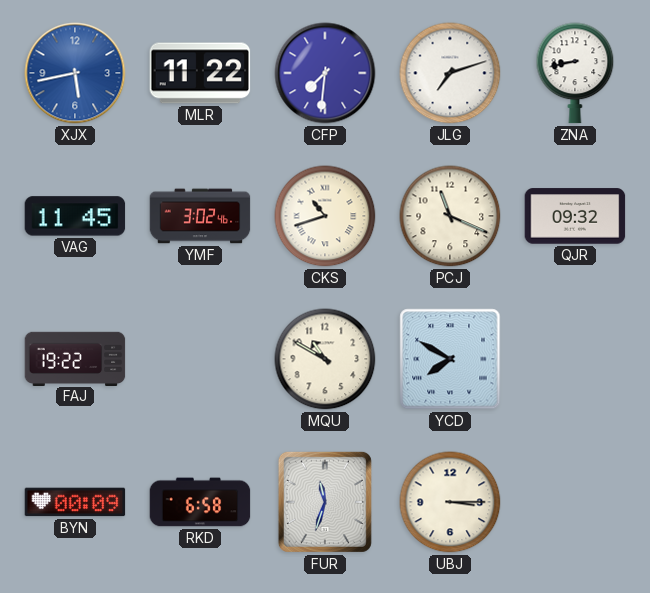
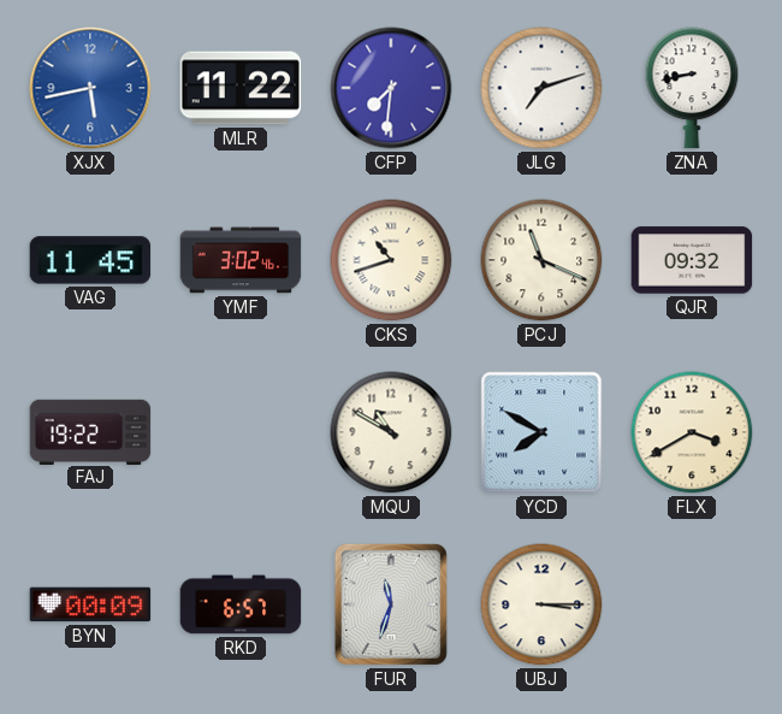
FLX: none -> 3:40
RKD: 6:58 -> 6:57
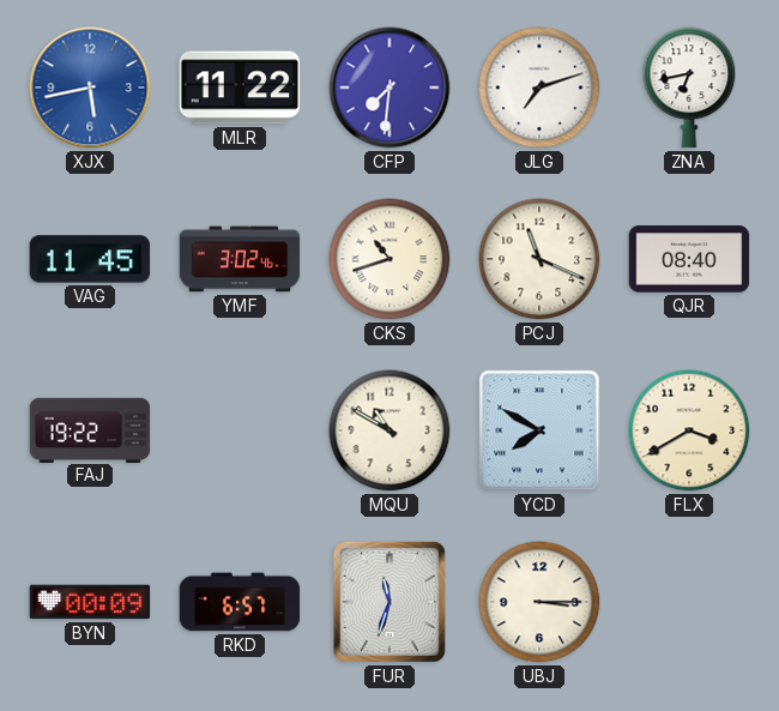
ZNA: 8:43 -> 6:43
QJR: 09:32 -> 08:40
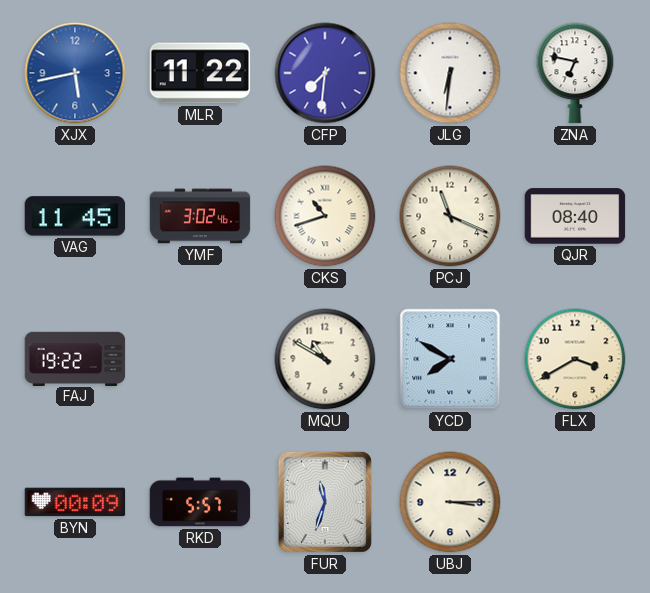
JLG: 7:12 -> 6:31
ZNA: 6:43 -> 6:47
RKD: 6:57 -> 5:57
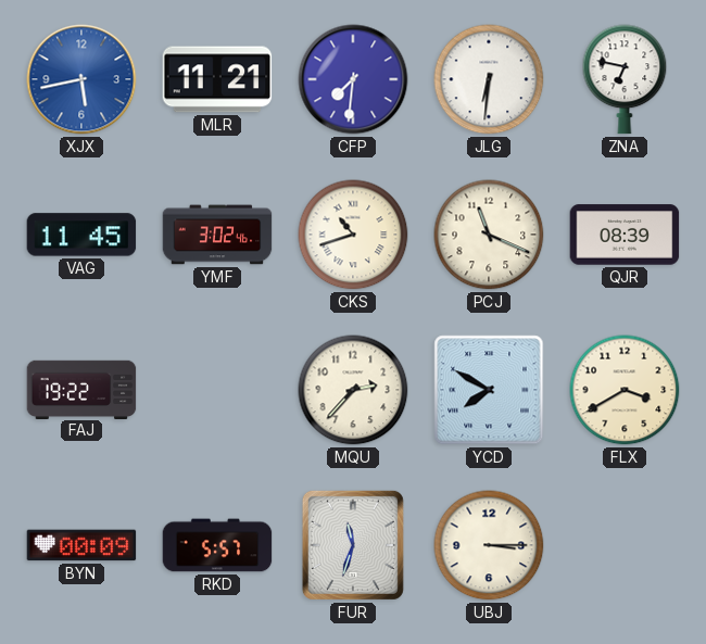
MLR: 11:22 -> 11:21
QJR: 08:40 -> 08:39
MQU: 10:50 -> 2:37
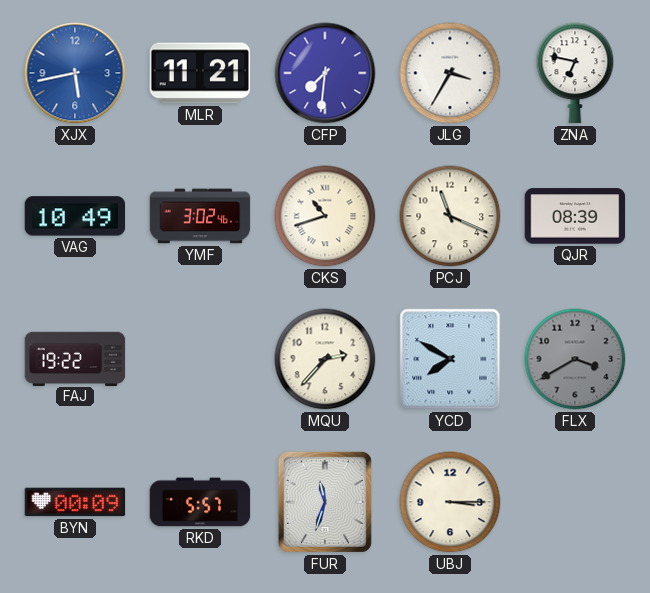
JLG: 6:31 -> 3:35
VAG: 11:45 -> 10:49
FLX dial: cream -> grey
